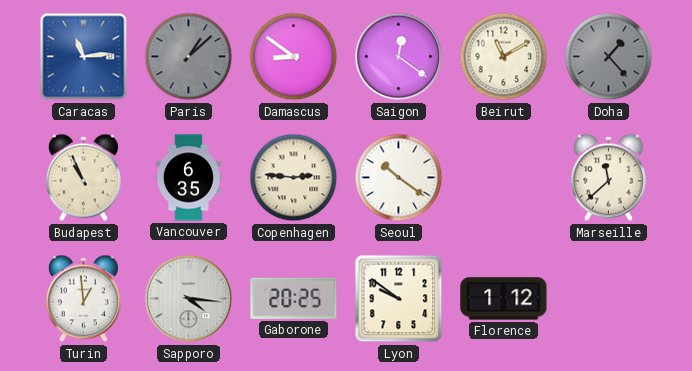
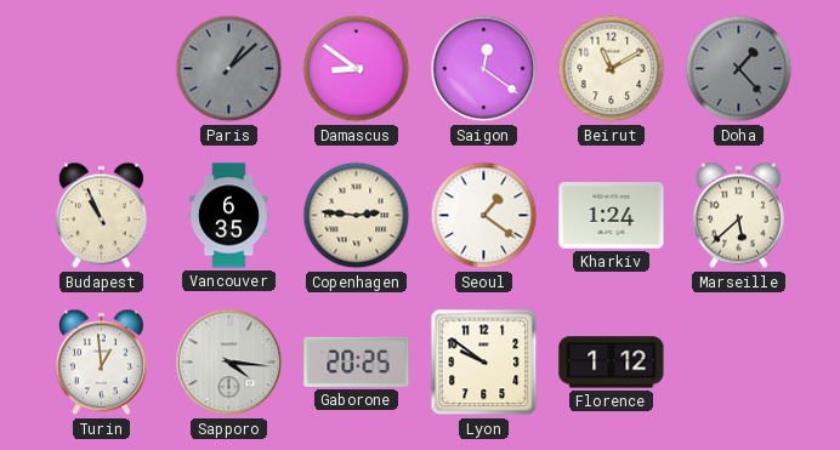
Caracas: 11:14 -> none
Seoul: 10:21 -> 1:21
Kharkiv: none -> 1:24
Marseille: 11:38 -> 5:38
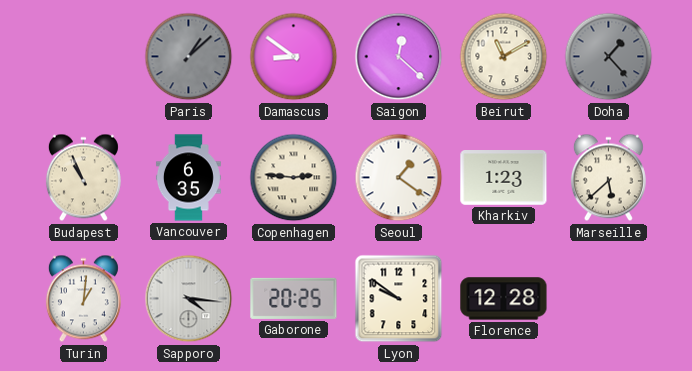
Saigon: 12:21 -> 12:22
Kharkiv: 1:24 -> 1:23
Turin: 12:59 -> 1:01
Florence: 1:12 -> 12:28
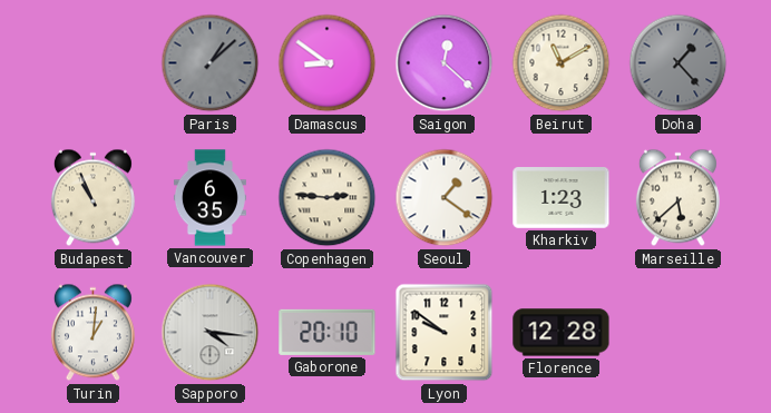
Gaborone: 20:25 -> 20:10
